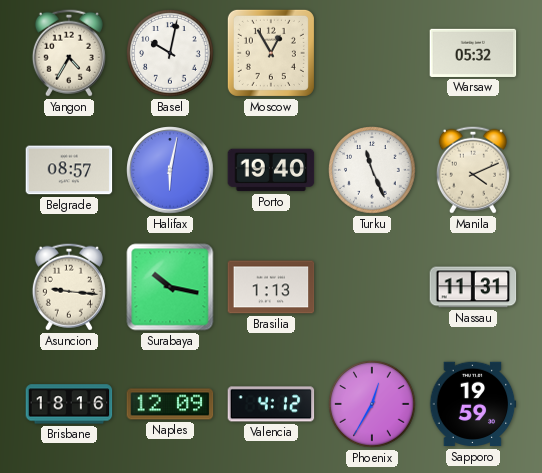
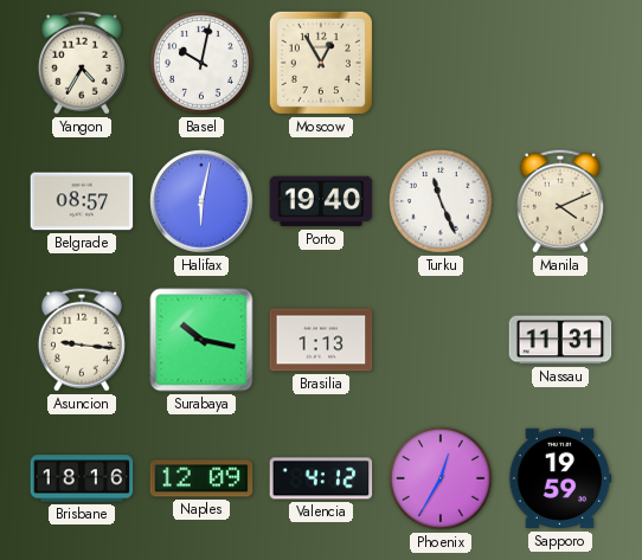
Warsaw: 05:32 -> none
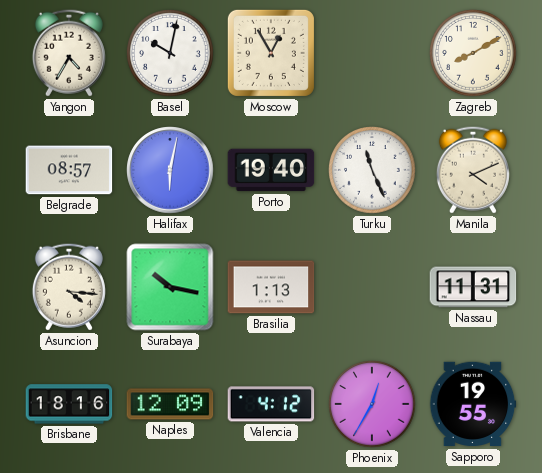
Zagreb: none -> 8:10
Asuncion: 9:16 -> 4:16
Sapporo: 19:59 -> 19:55
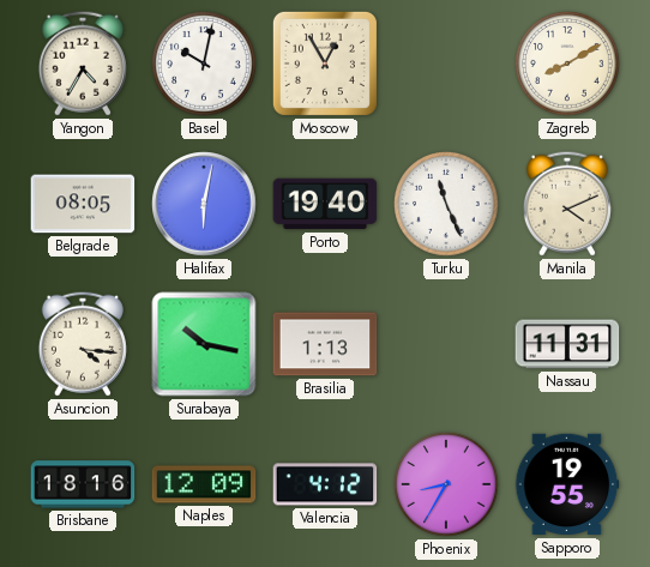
Belgrade: 08:57 -> 08:05
Phoenix: 12:35 -> 8:35
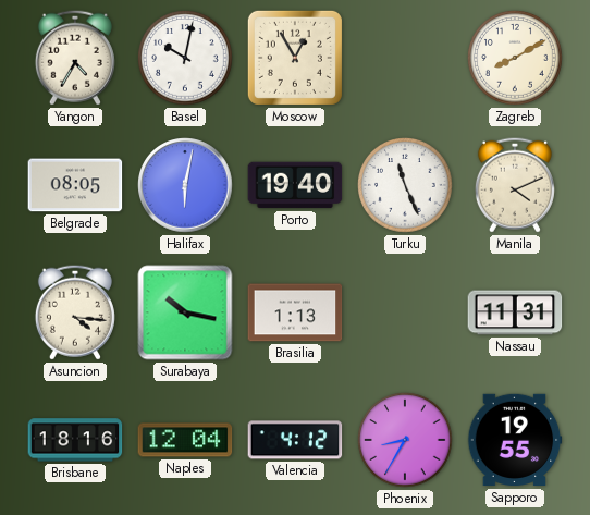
Naples: 12:09 -> 12:04
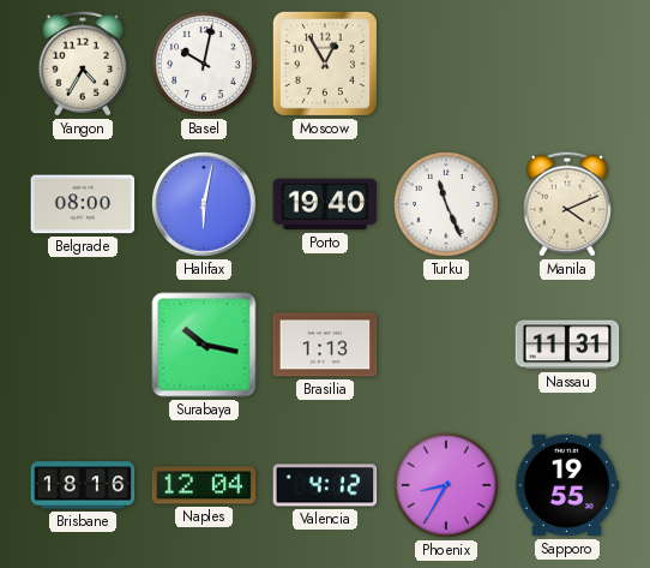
Zagreb: 8:10 -> none
Belgrade: 08:05 -> 08:00
Asuncion: 4:16 -> none
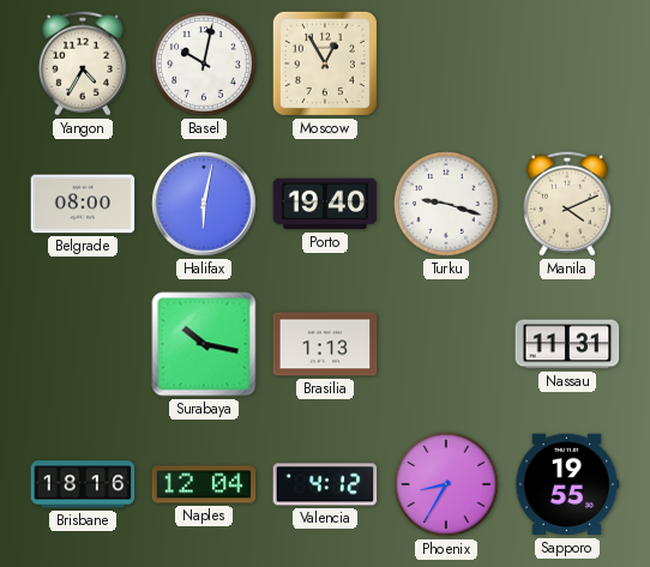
Turku: 11:26 -> 9:18
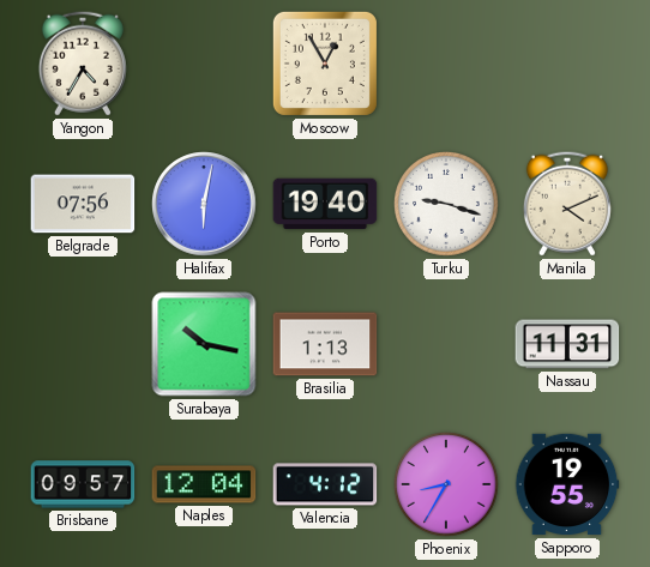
Basel: 10:02 -> none
Belgrade: 08:00 -> 07:56
Brisbane: 18:16 -> 09:57
